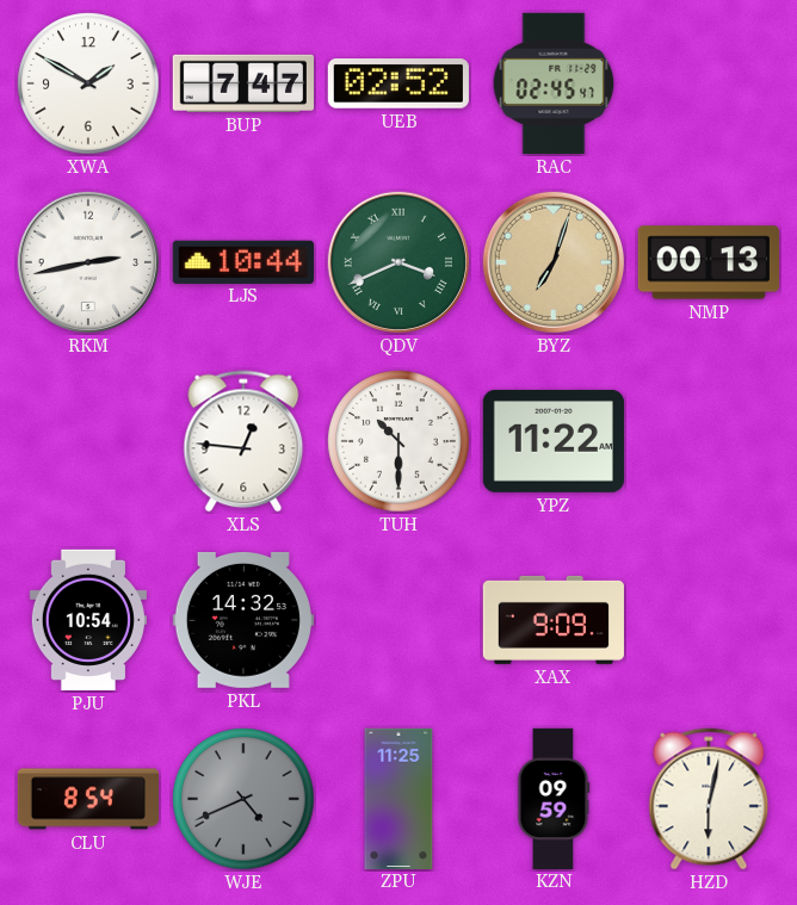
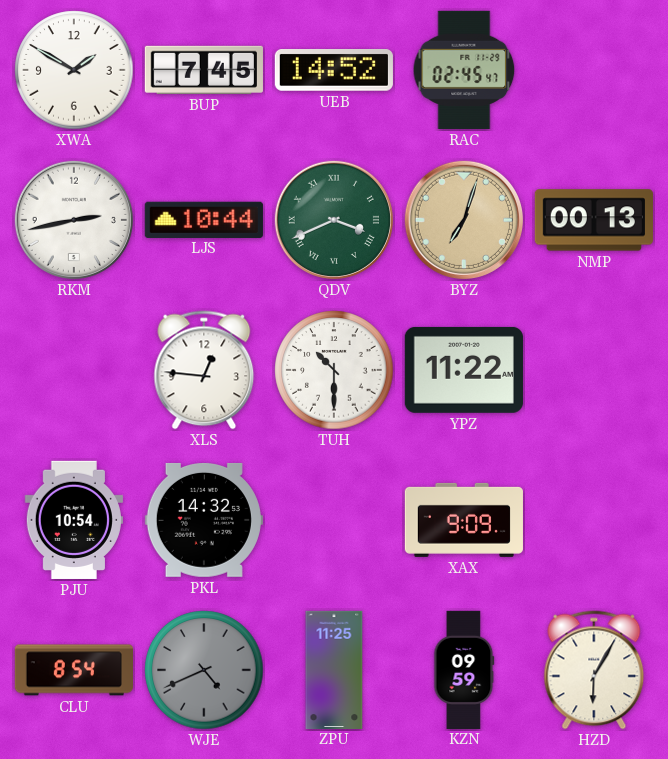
BUP: 7:47 -> 7:45
UEB: 02:52 -> 14:52
HZD: 6:02 -> 6:05
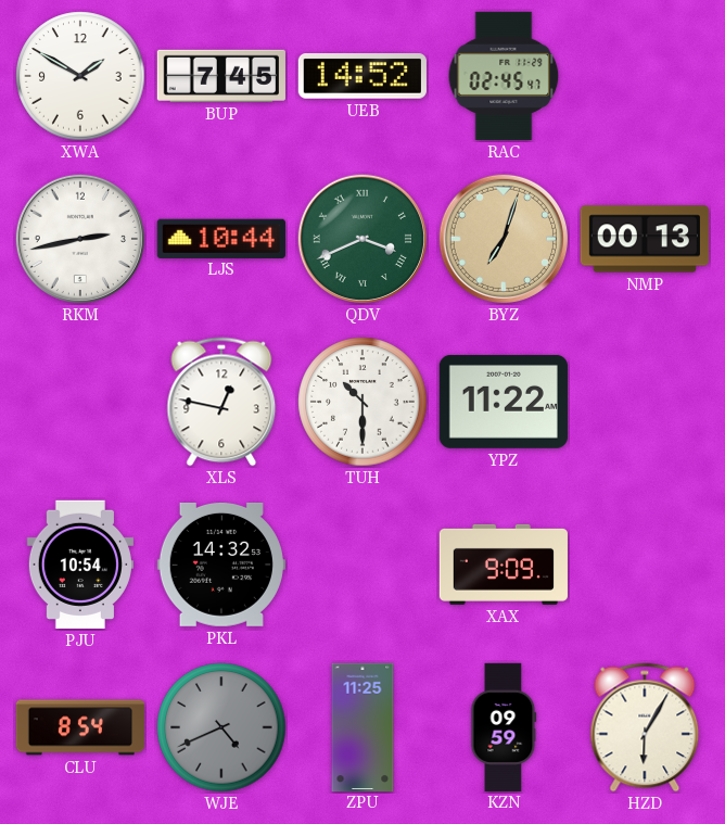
XLS: 12:46 -> 12:47
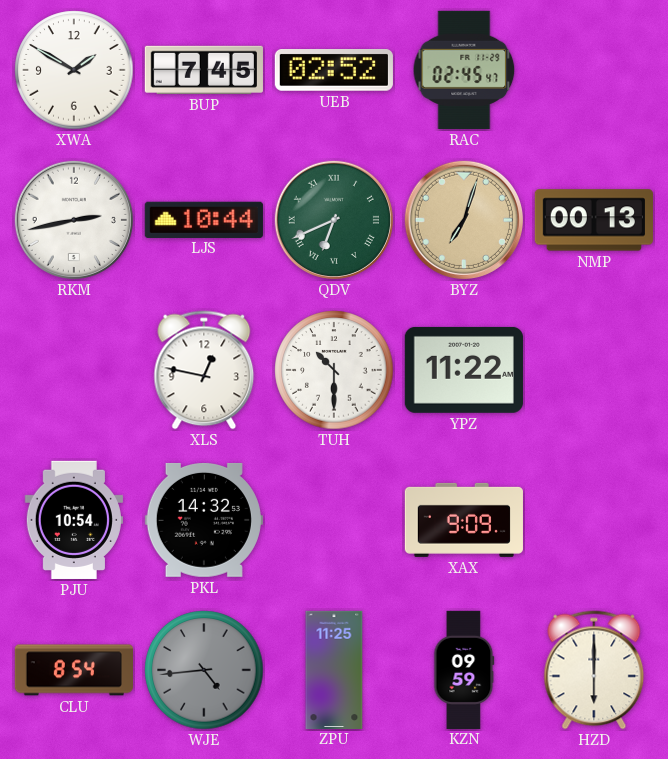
UEB: 14:52 -> 02:52
QDV: 3:41 -> 6:41
WJE: 4:41 -> 4:44
HZD: 6:05 -> 6:00
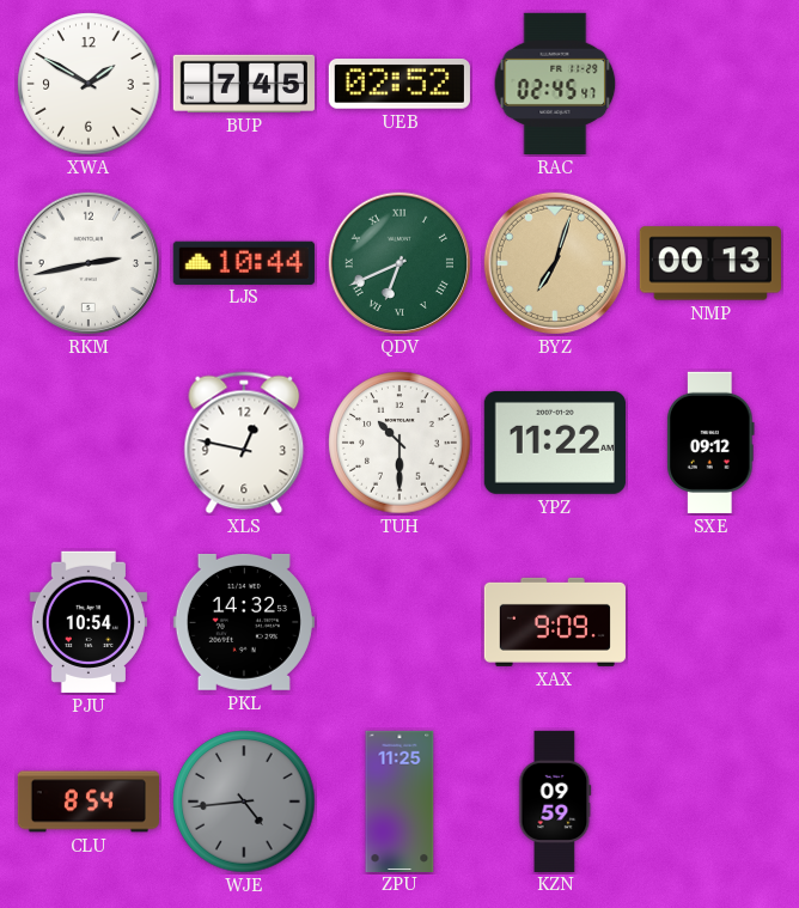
SXE: none -> 09:12
HZD: 6:00 -> none
